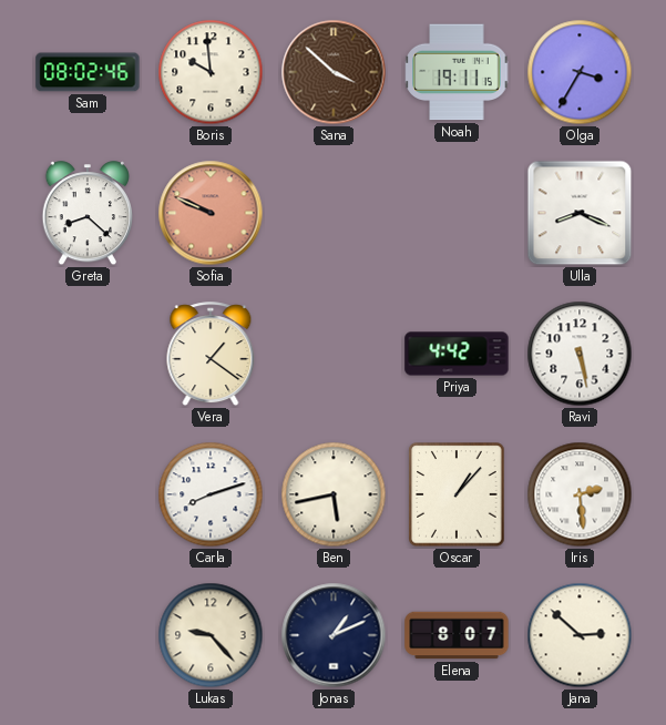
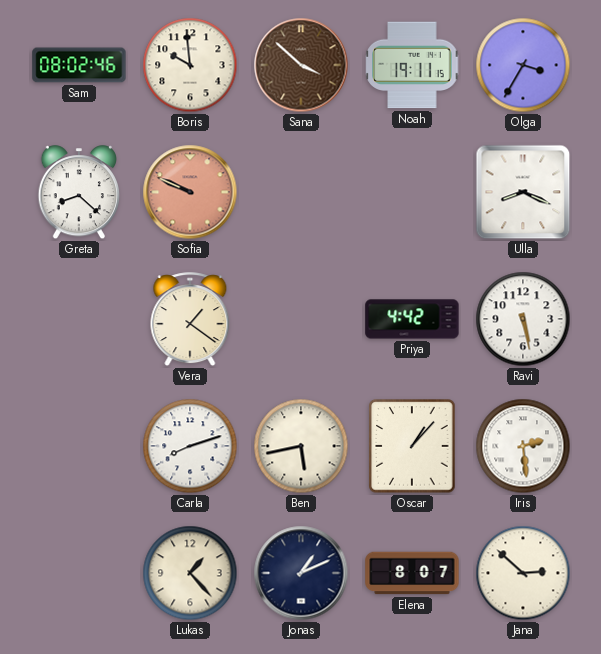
Lukas: 9:23 -> 1:23
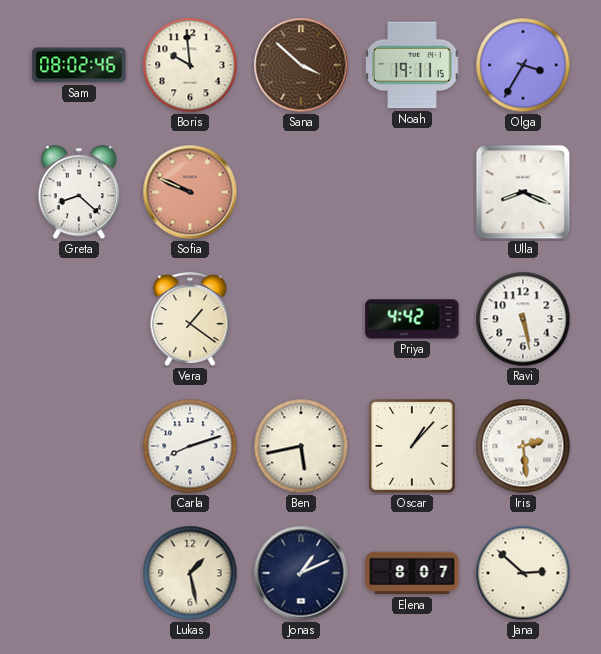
Lukas: 1:23 -> 1:28
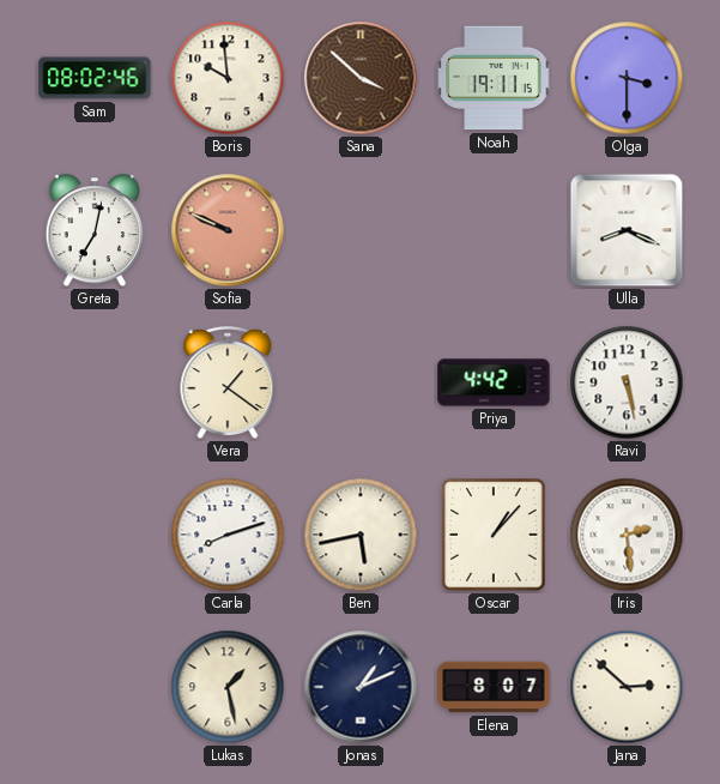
Olga: 3:35 -> 3:30
Greta: 8:22 -> 7:02
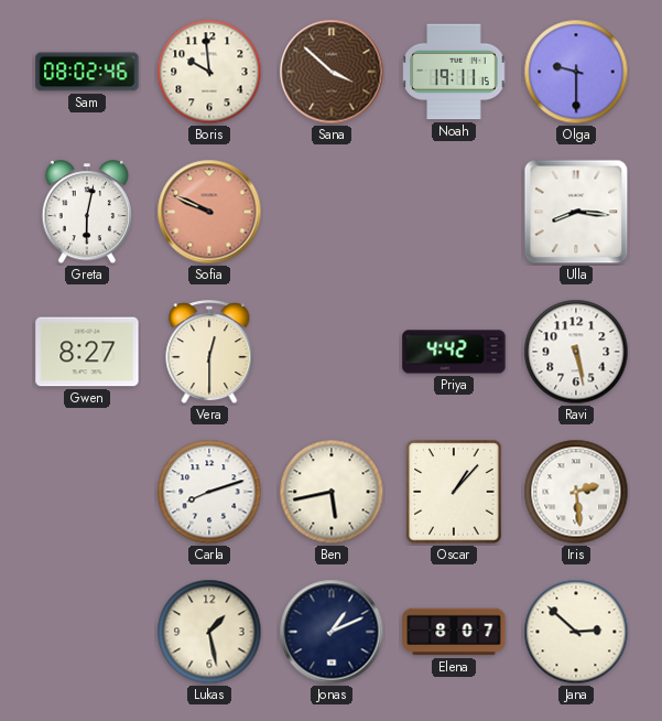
Olga: 3:30 -> 9:30
Greta: 7:02 -> 6:02
Ulla: 8:19 -> 8:16
Gwen: none -> 8:27
Vera: 1:21 -> 12:30
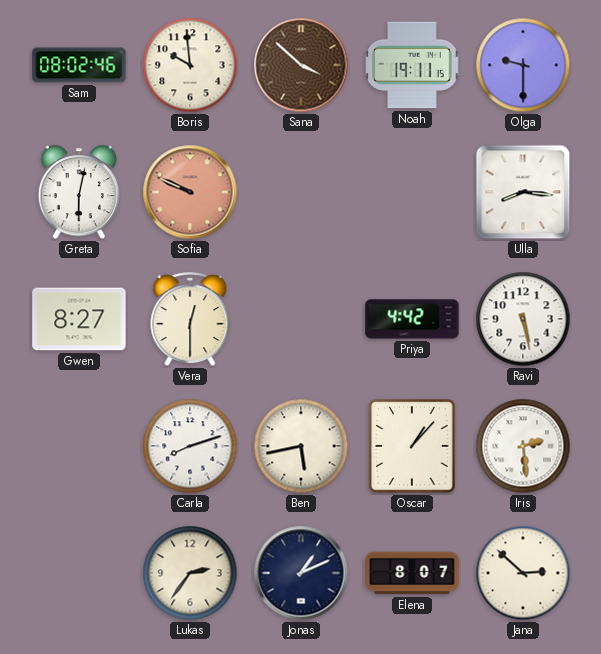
Lukas: 1:28 -> 2:36
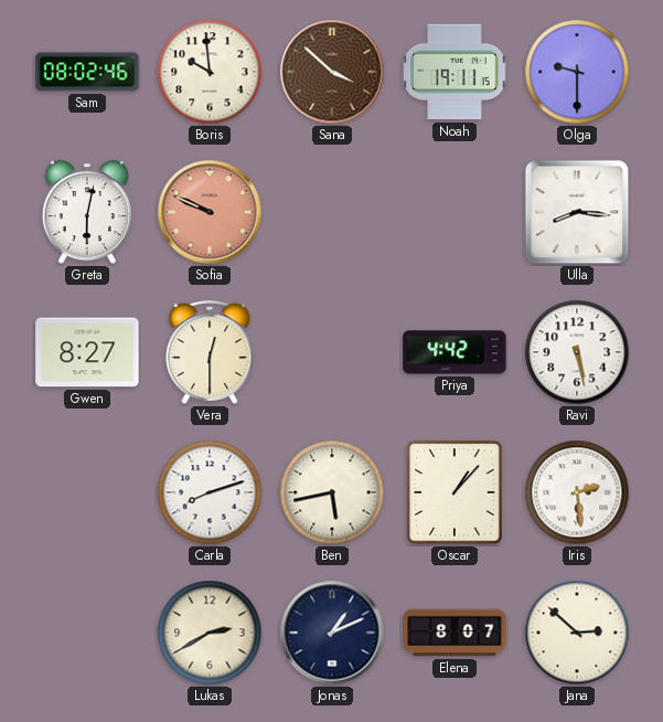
Lukas: 2:36 -> 2:40
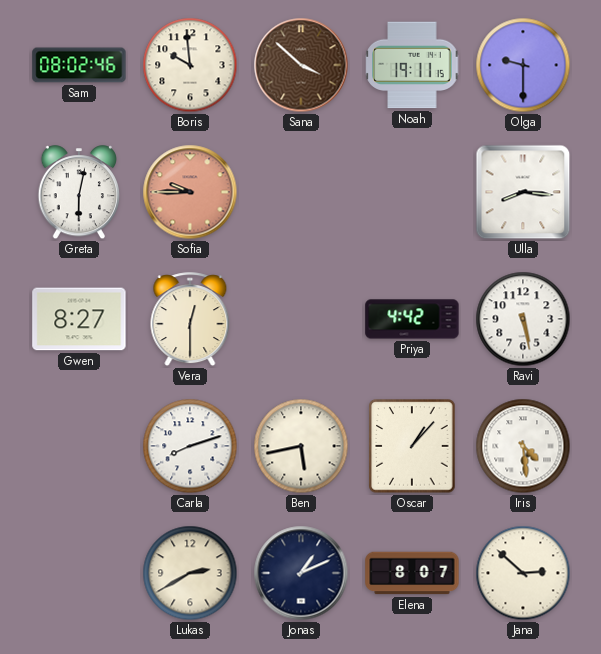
Sofia: 9:49 -> 9:45
Iris: 2:29 -> 4:29
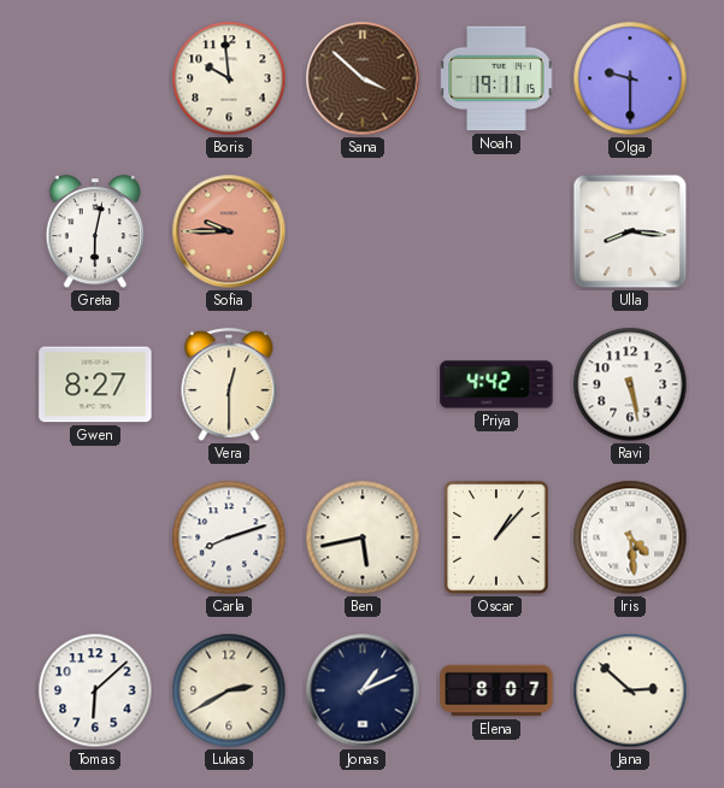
Sam: 08:02 -> none
Tomas: none -> 6:08
